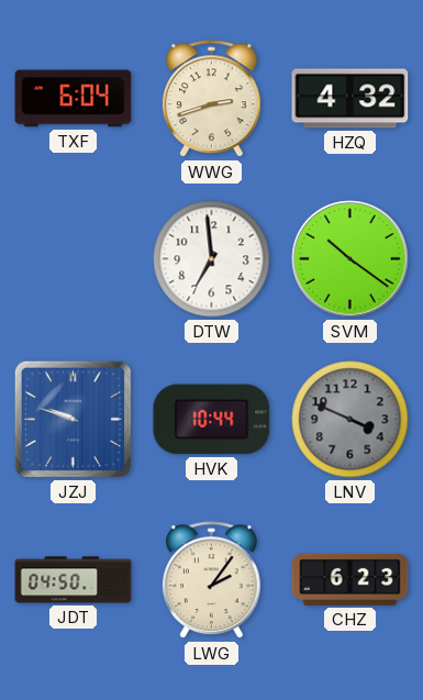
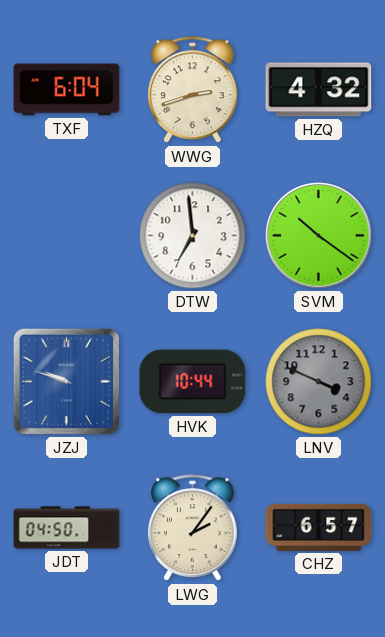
CHZ: 6:23 -> 6:57
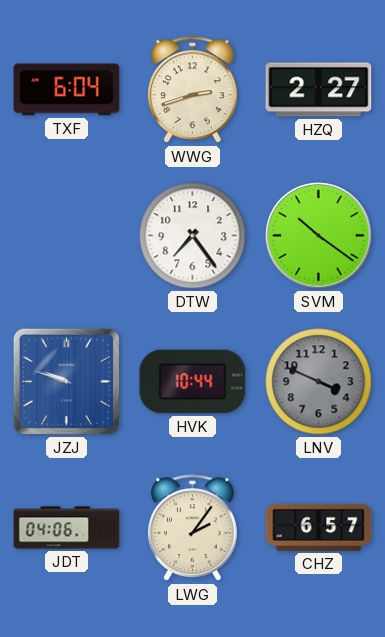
HZQ: 4:32 -> 2:27
DTW: 6:59 -> 7:24
JDT: 04:50 -> 04:06
